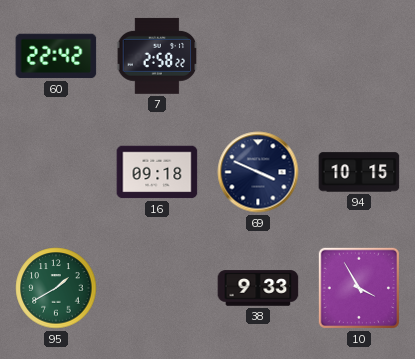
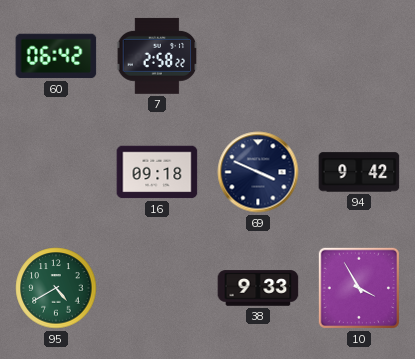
60: 22:42 -> 06:42
94: 10:15 -> 9:42
95: 1:40 -> 4:40
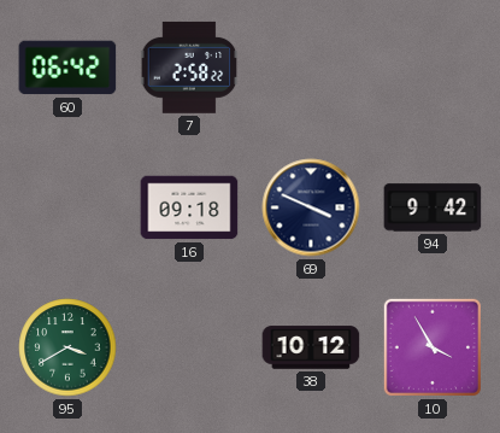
95: 4:40 -> 3:40
38: 9:33 -> 10:12
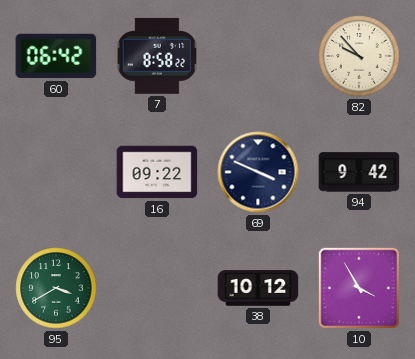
7: 2:58 -> 8:58
82: none -> 9:53
16: 09:18 -> 09:22
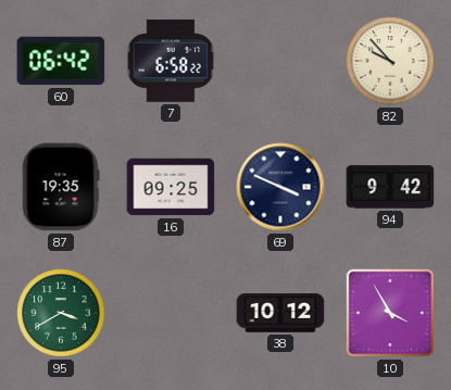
7: 8:58 -> 6:58
87: none -> 19:35
16: 09:22 -> 09:25
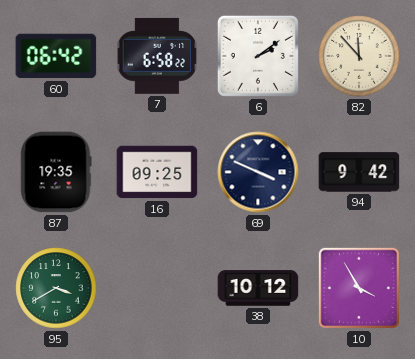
6: none -> 2:09
82: 9:53 -> 11:53
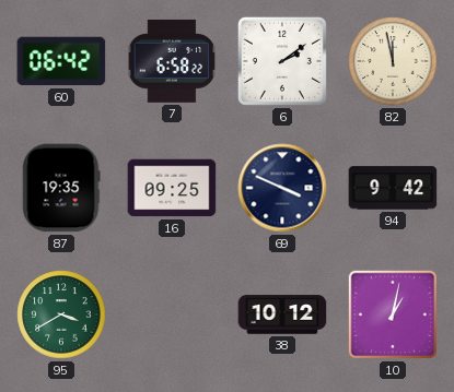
82: 11:53 -> 11:58
10: 3:55 -> 1:02
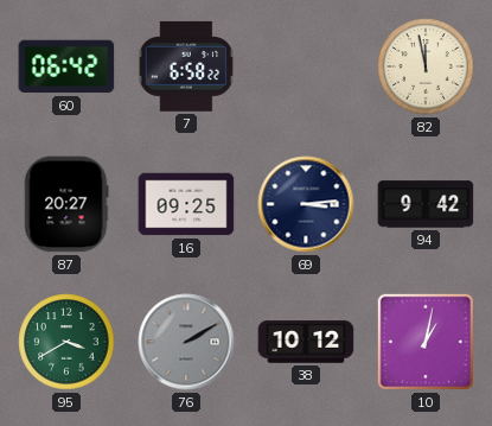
6: 2:09 -> none
87: 19:35 -> 20:27
69: 3:49 -> 3:14
76: none -> 2:10
